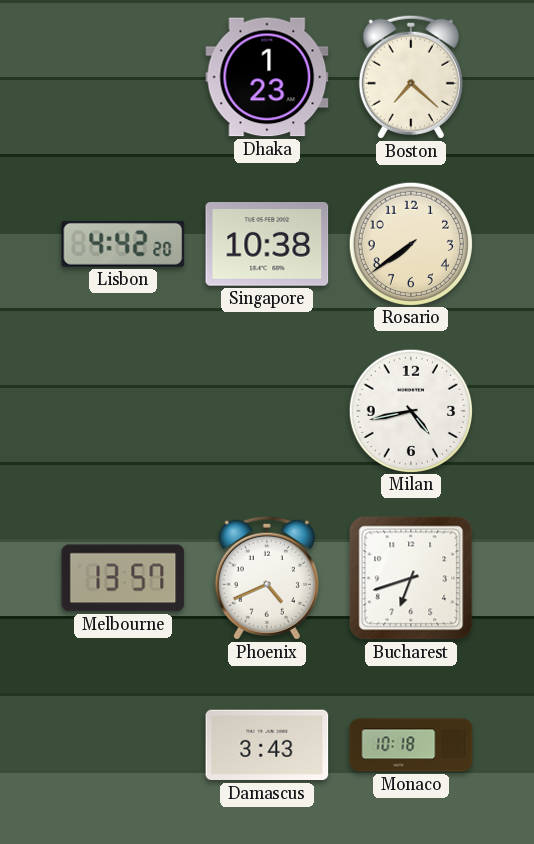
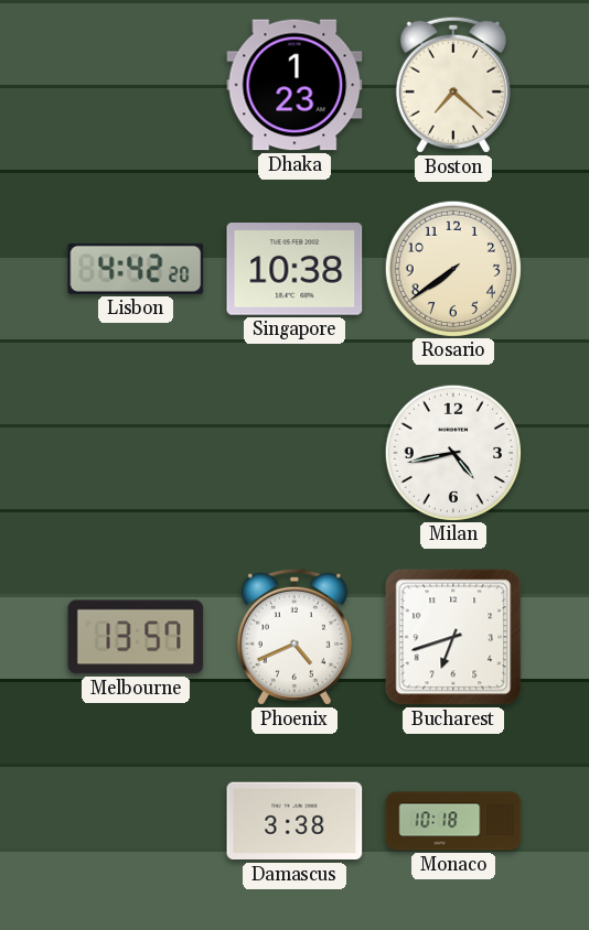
Damascus: 3:43 -> 3:38
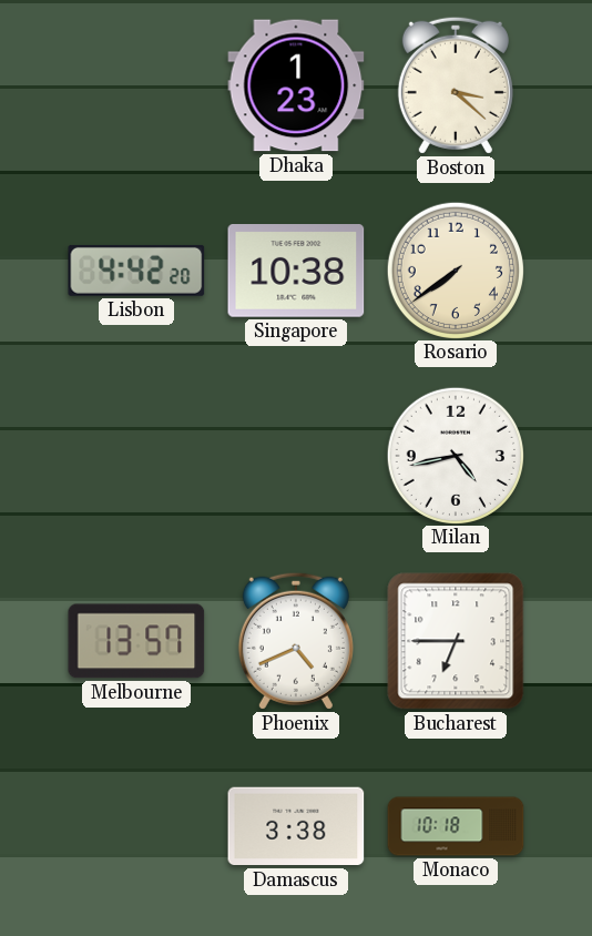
Boston: 7:22 -> 3:22
Bucharest: 6:42 -> 6:45
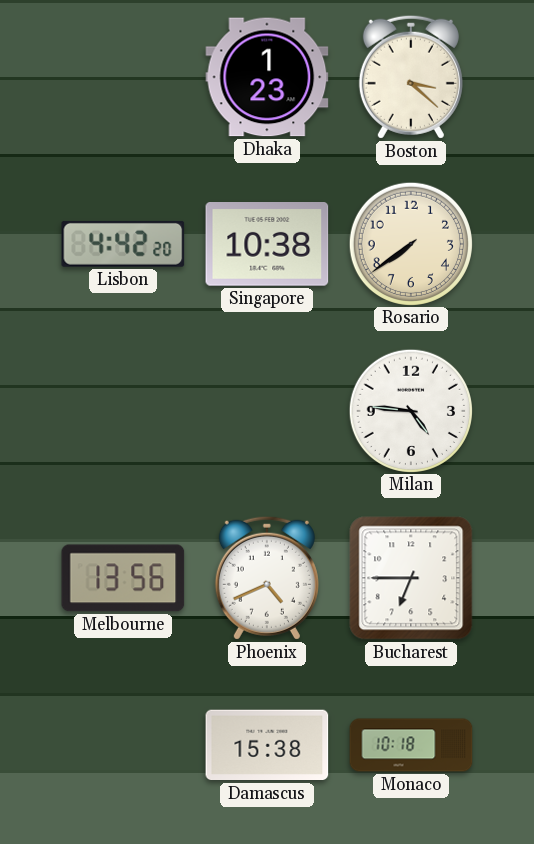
Milan: 4:43 -> 4:46
Melbourne: 13:57 -> 13:56
Damascus: 3:38 -> 15:38
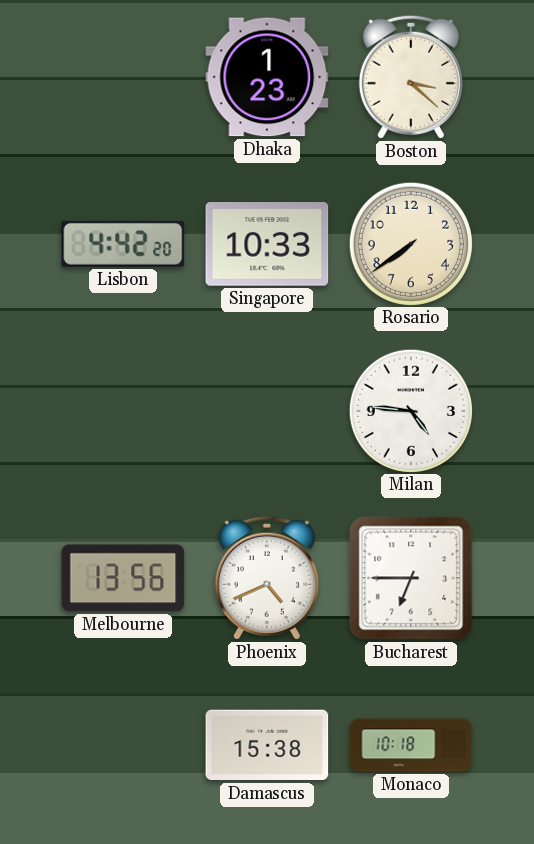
Singapore: 10:38 -> 10:33
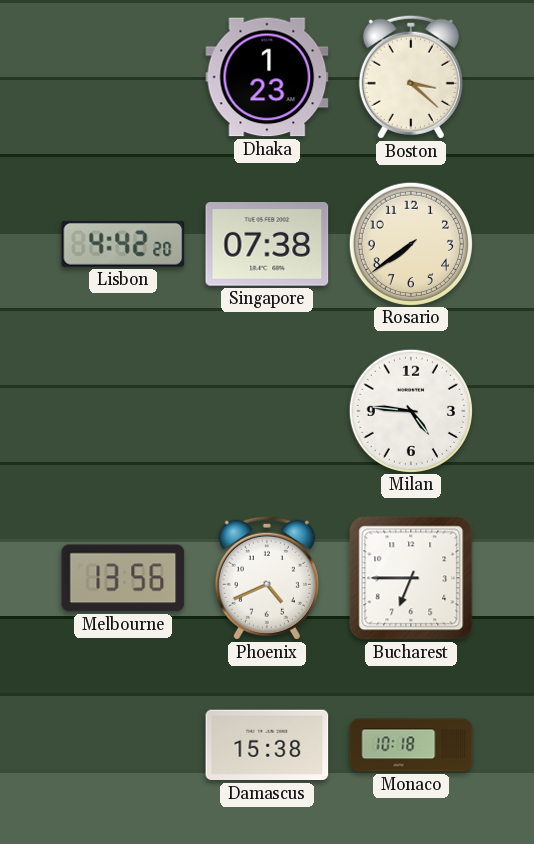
Singapore: 10:33 -> 07:38
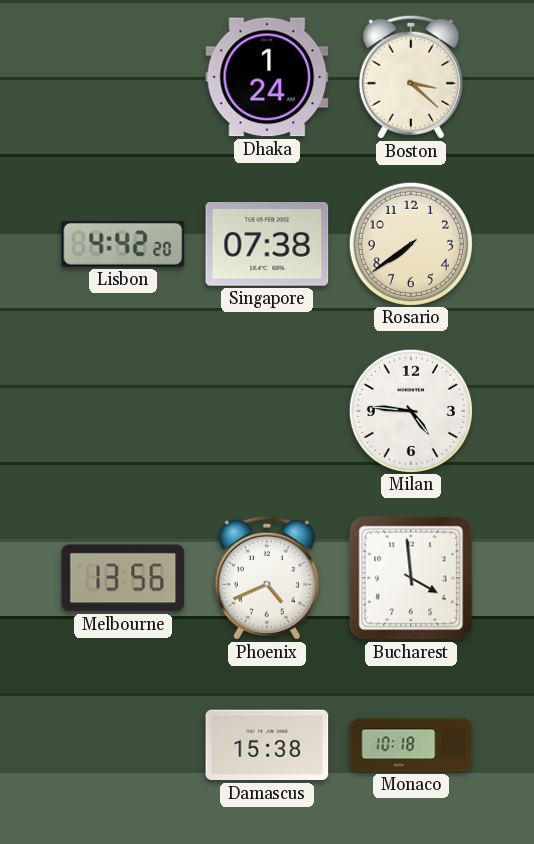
Dhaka: 1:23 -> 1:24
Bucharest: 6:45 -> 3:59
